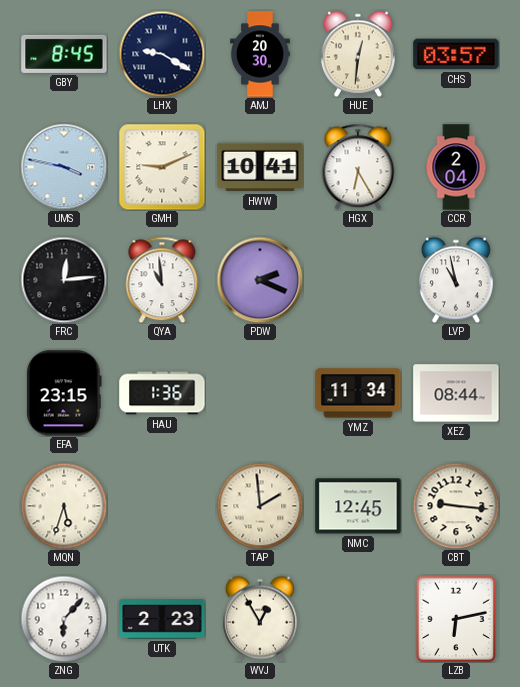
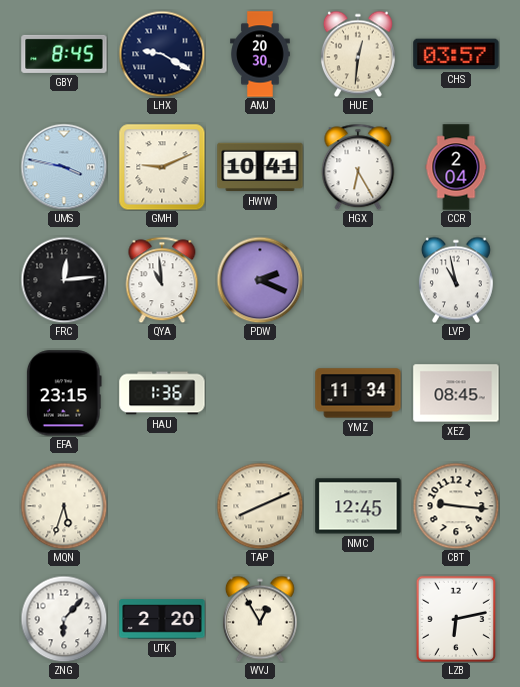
XEZ: 08:44 -> 08:45
TAP: 1:59 -> 8:11
UTK: 2:23 -> 2:20
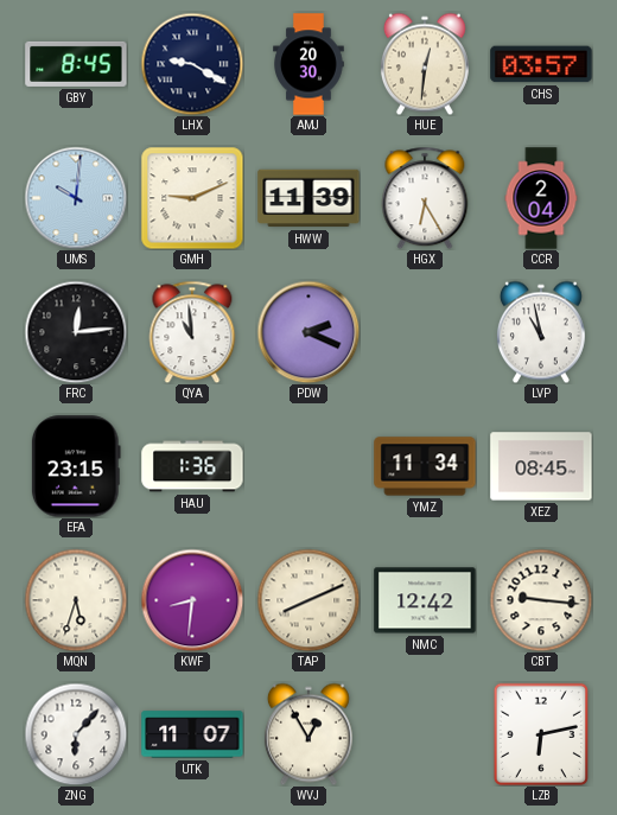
UMS: 3:47 -> 10:01
HWW: 10:41 -> 11:39
KWF: none -> 8:31
NMC: 12:45 -> 12:42
UTK: 2:20 -> 11:07
